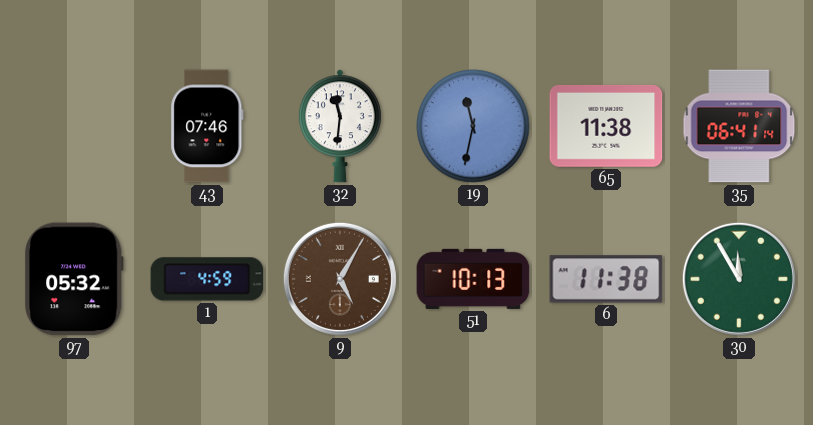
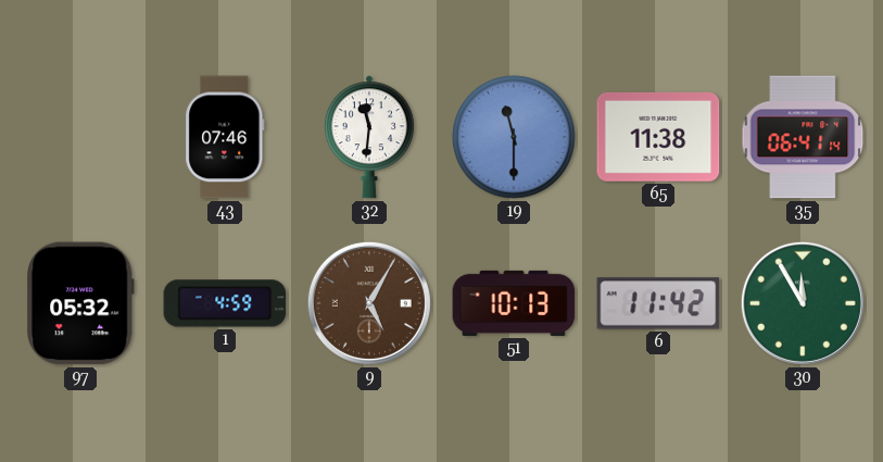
19: 11:32 -> 11:30
6: 11:38 -> 11:42
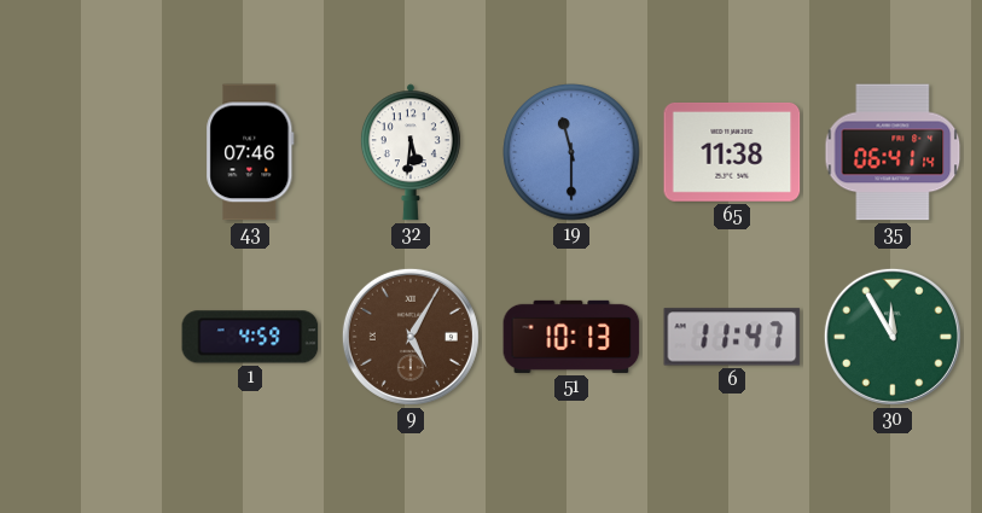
32: 11:31 -> 5:31
97: 05:32 -> none
6: 11:42 -> 11:47
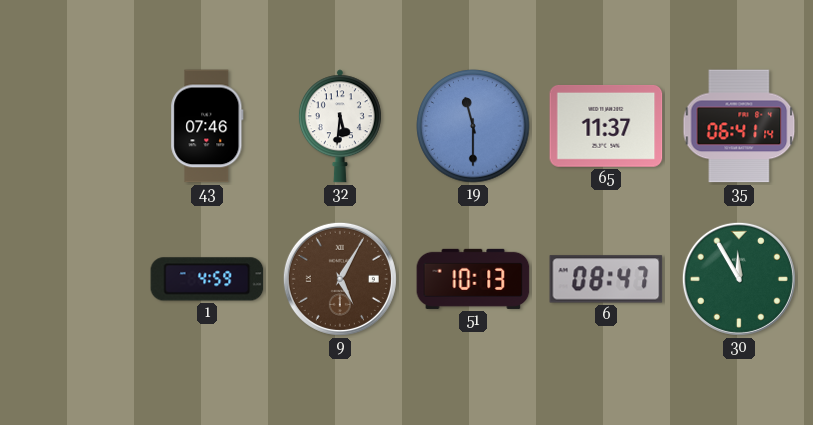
65: 11:38 -> 11:37
6: 11:47 -> 08:47
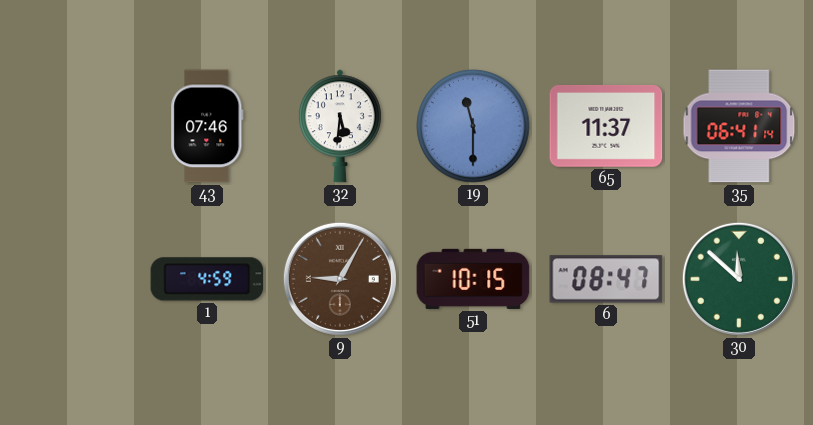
9: 5:05 -> 9:05
51: 10:13 -> 10:15
30: 11:55 -> 11:52
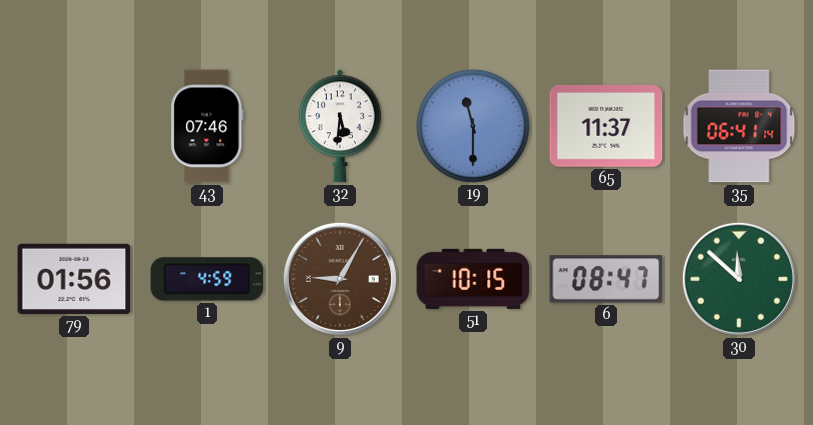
79: none -> 01:56
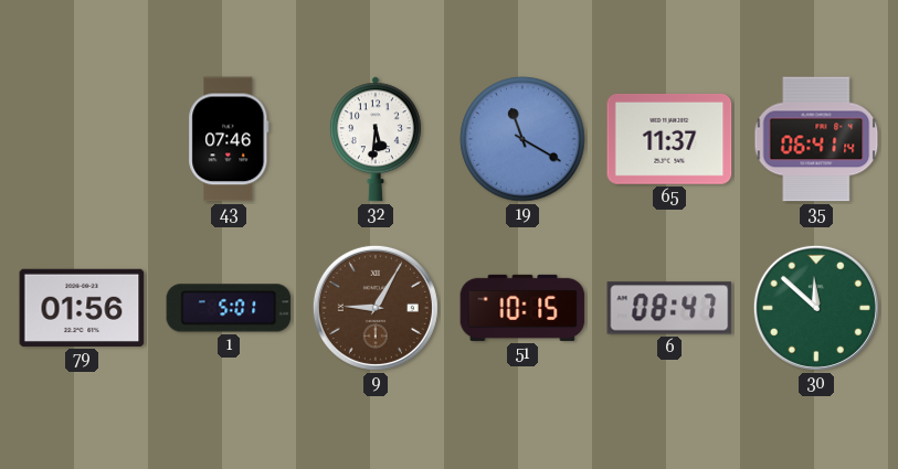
19: 11:30 -> 11:20
1: 4:59 -> 5:01
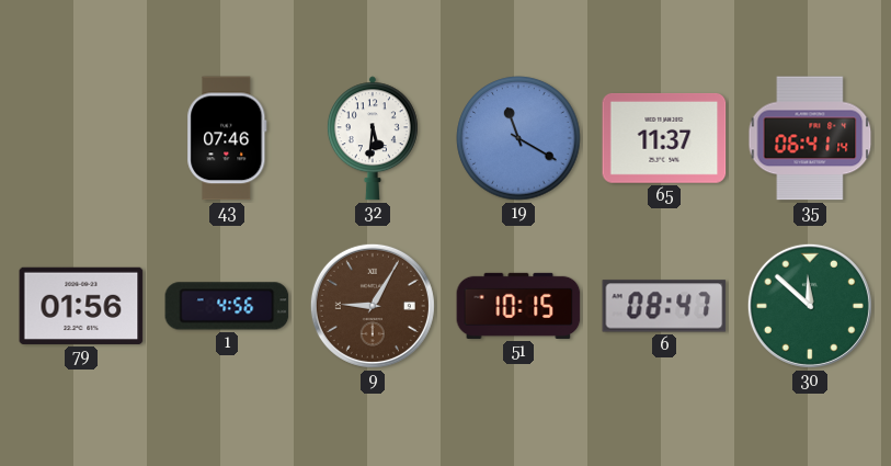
1: 5:01 -> 4:56
